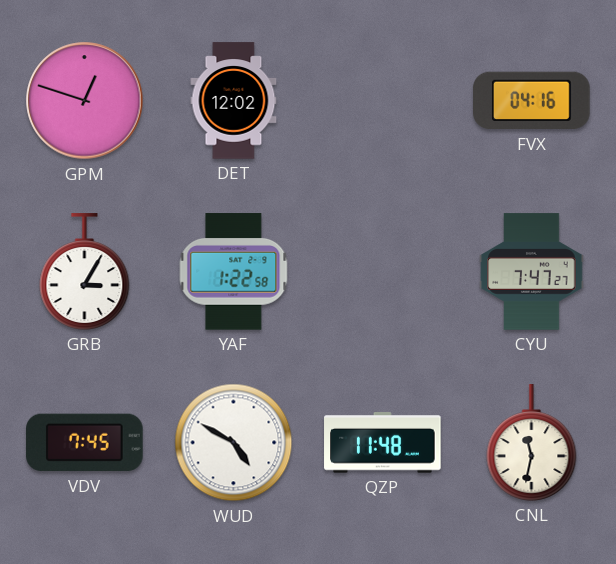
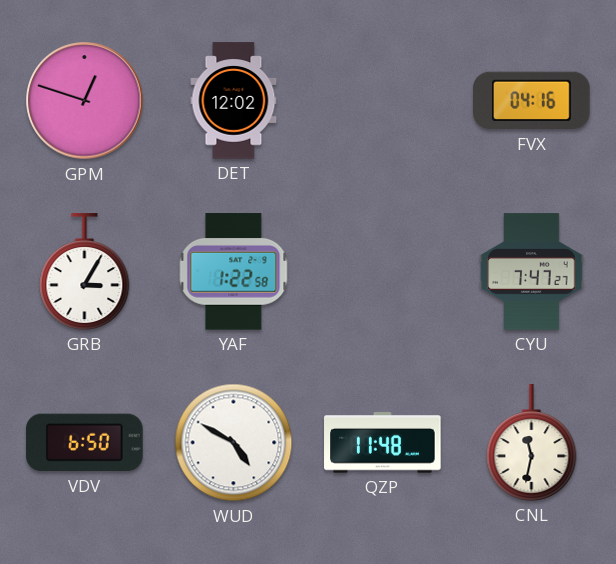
VDV: 7:45 -> 6:50
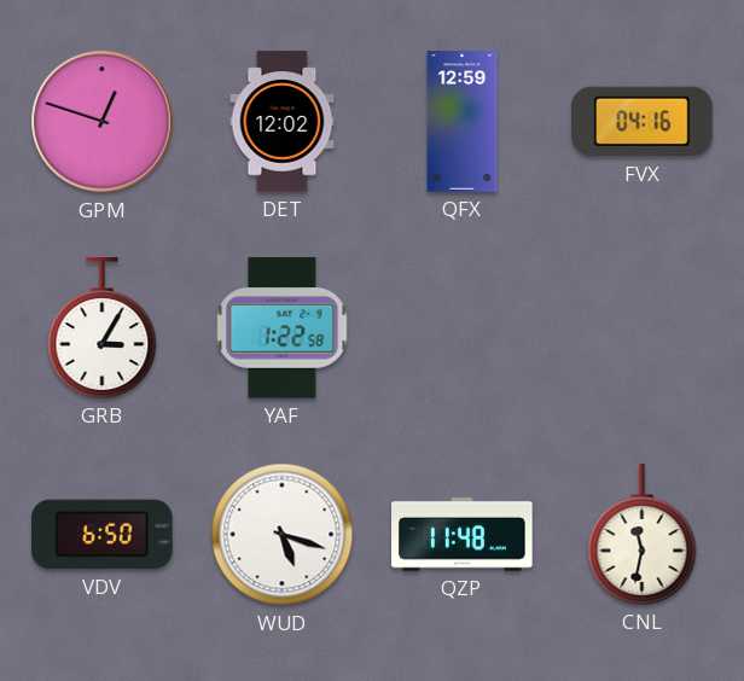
QFX: none -> 12:59
CYU: 7:47 -> none
WUD: 4:50 -> 5:18
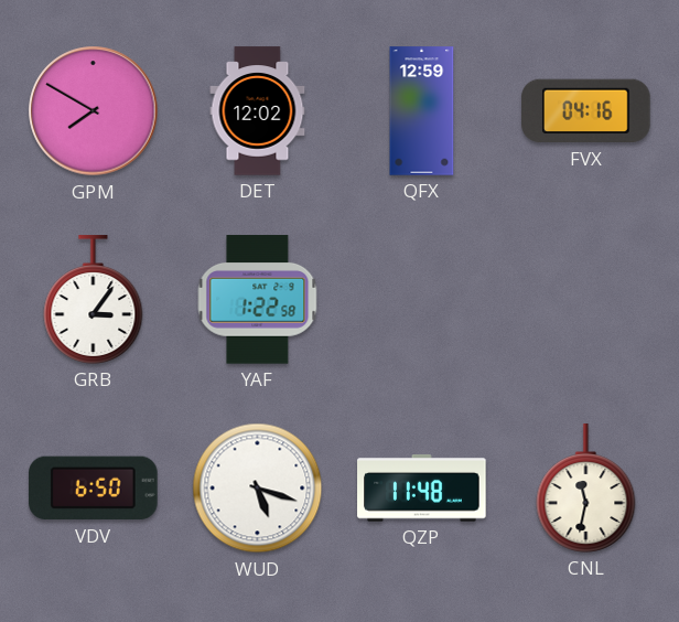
GPM: 12:48 -> 7:50
GRB: 3:05 -> 3:06
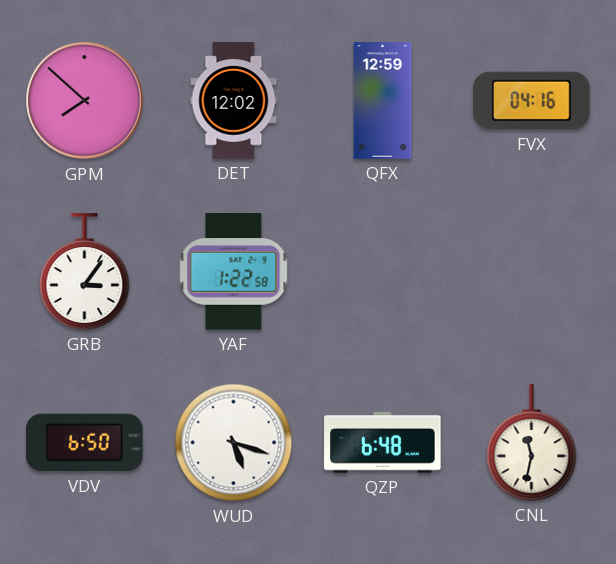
GPM: 7:50 -> 7:52
QZP: 11:48 -> 6:48
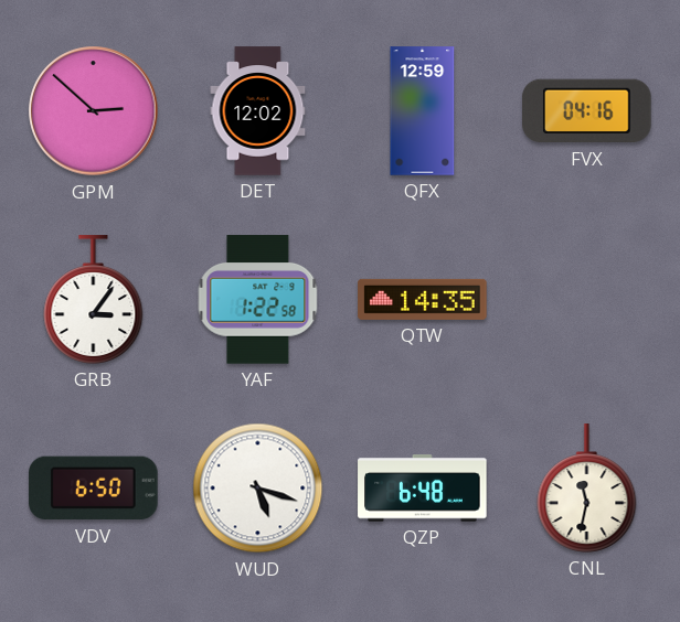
GPM: 7:52 -> 2:52
QTW: none -> 14:35
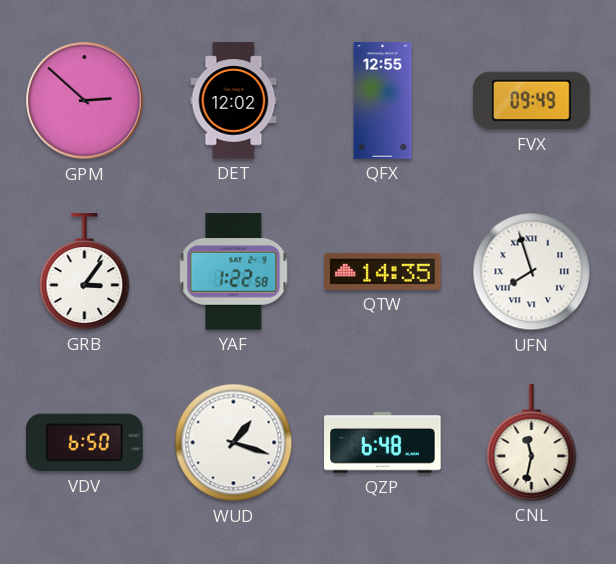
QFX: 12:59 -> 12:55
FVX: 04:16 -> 09:49
UFN: none -> 7:57
WUD: 5:18 -> 1:18
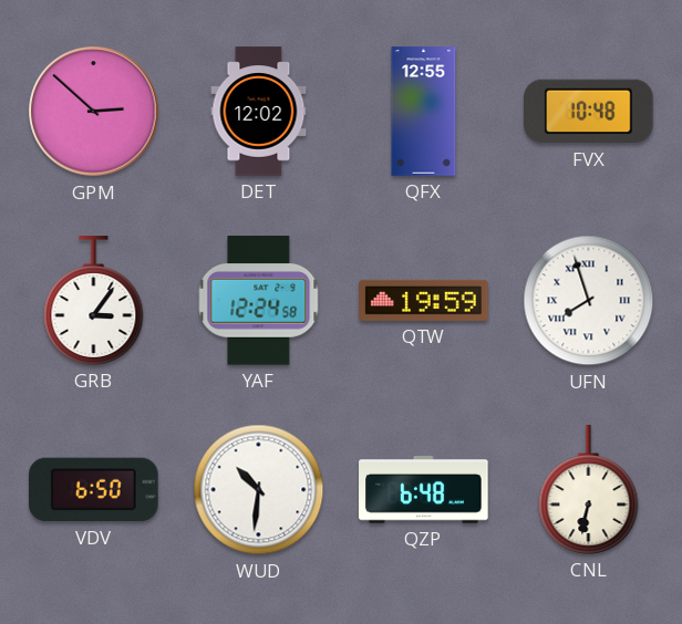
FVX: 09:49 -> 10:48
YAF: 1:22 -> 12:24
QTW: 14:35 -> 19:59
WUD: 1:18 -> 10:31
CNL: 11:32 -> 6:32
